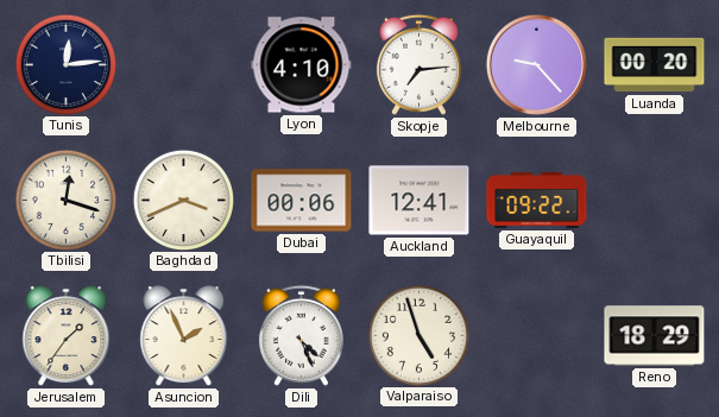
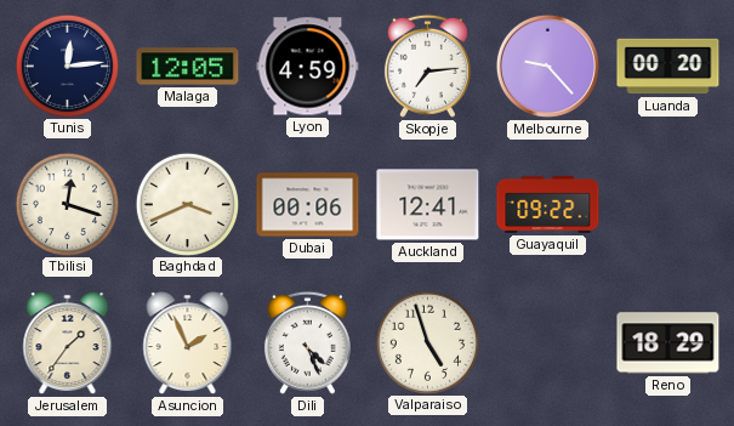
Malaga: none -> 12:05
Lyon: 4:10 -> 4:59
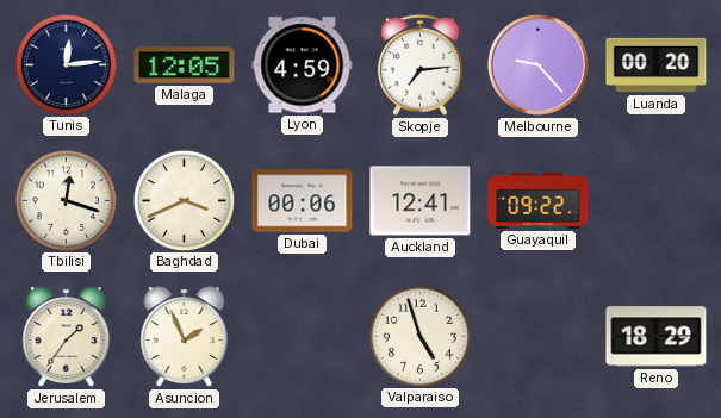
Dili: 4:26 -> none
